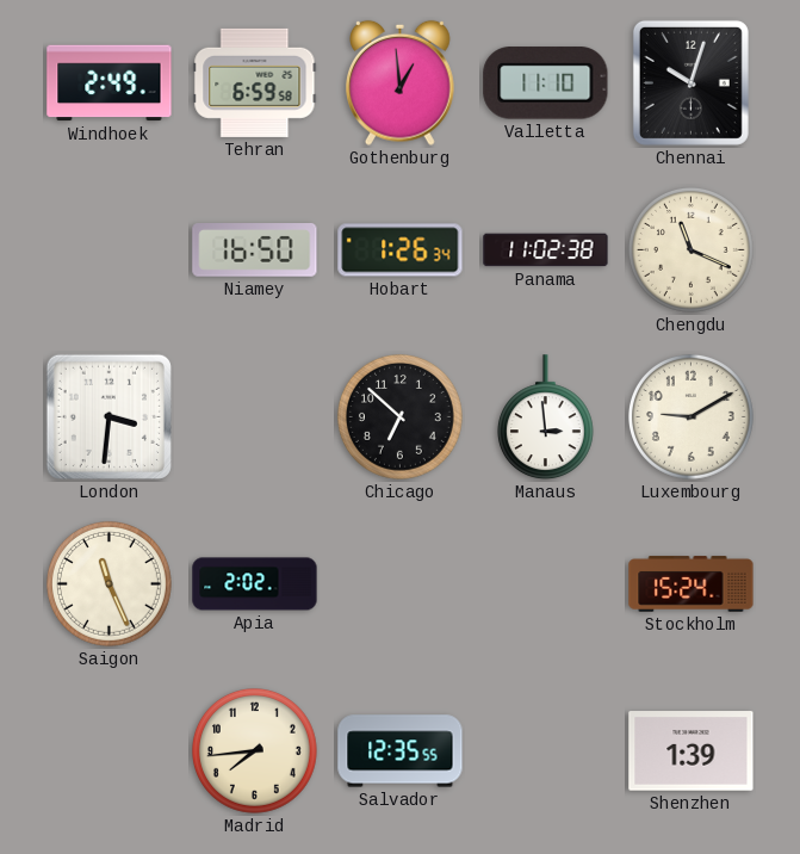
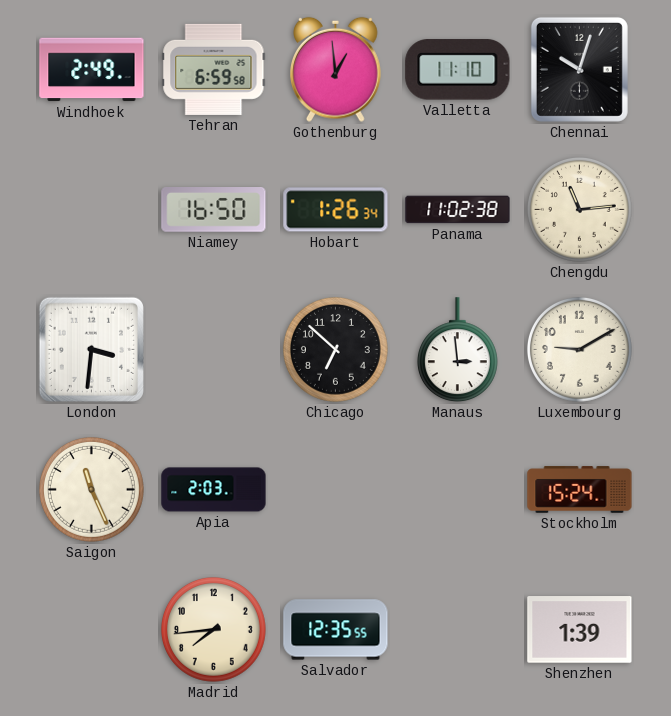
Chengdu: 11:19 -> 11:14
Apia: 2:02 -> 2:03
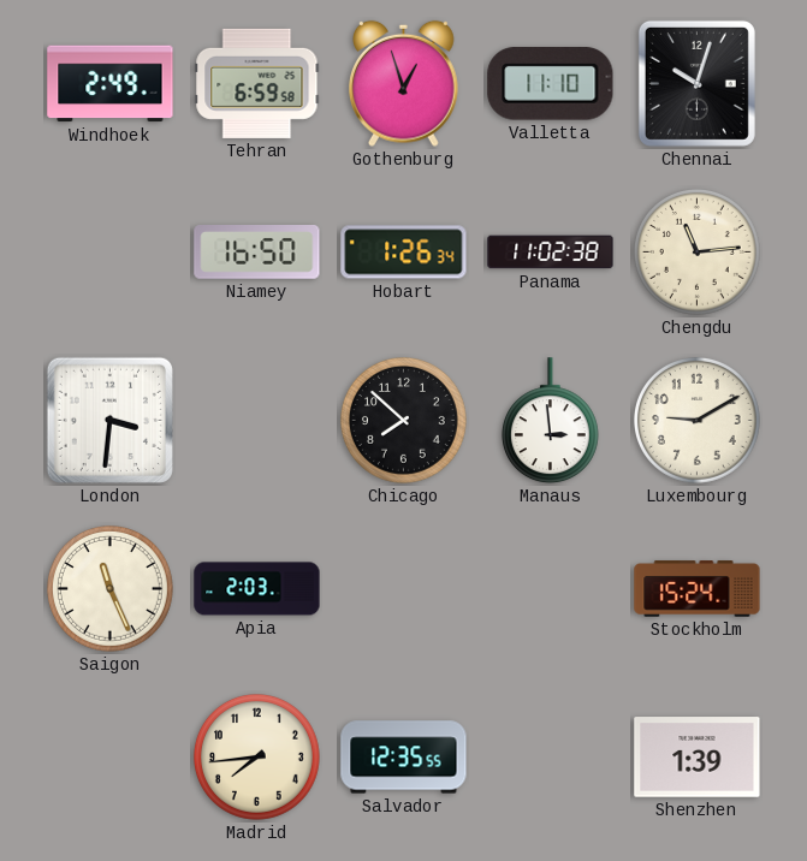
Gothenburg: 12:59 -> 12:57
Chicago: 6:52 -> 7:52
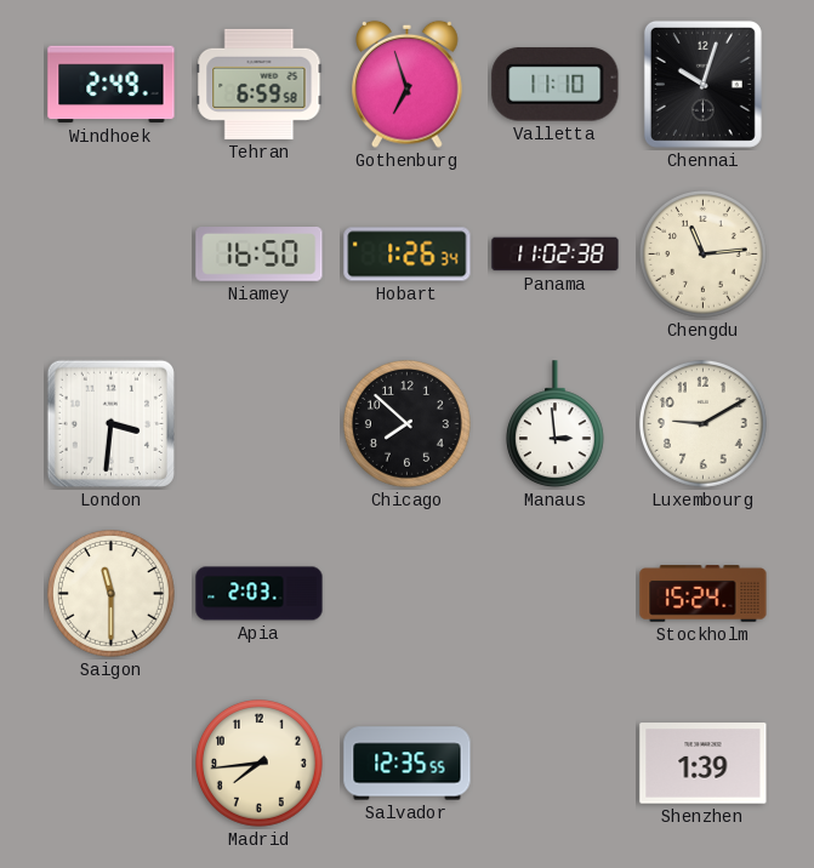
Gothenburg: 12:57 -> 6:57
Saigon: 11:26 -> 11:30
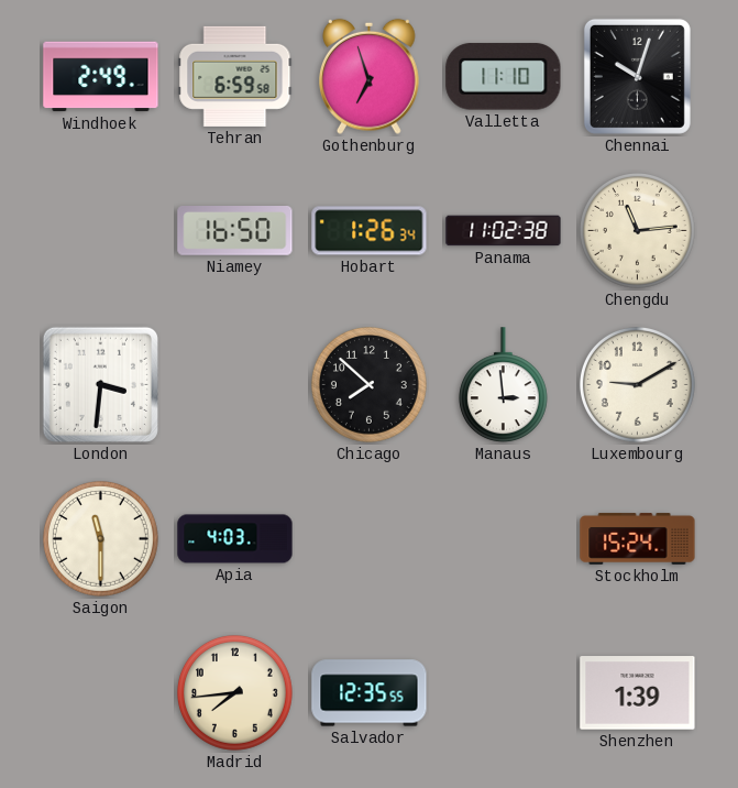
Apia: 2:03 -> 4:03
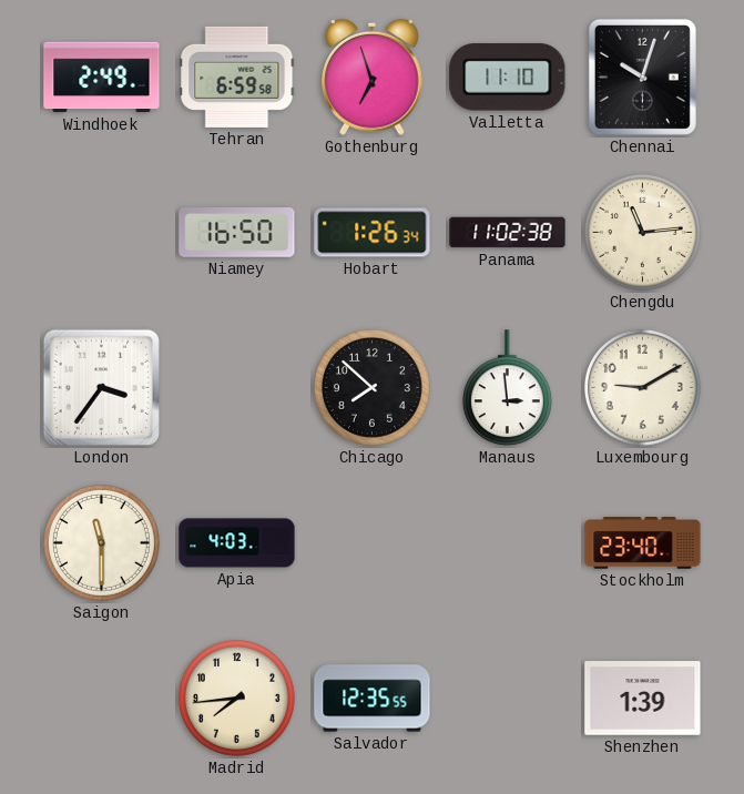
London: 3:31 -> 3:36
Stockholm: 15:24 -> 23:40
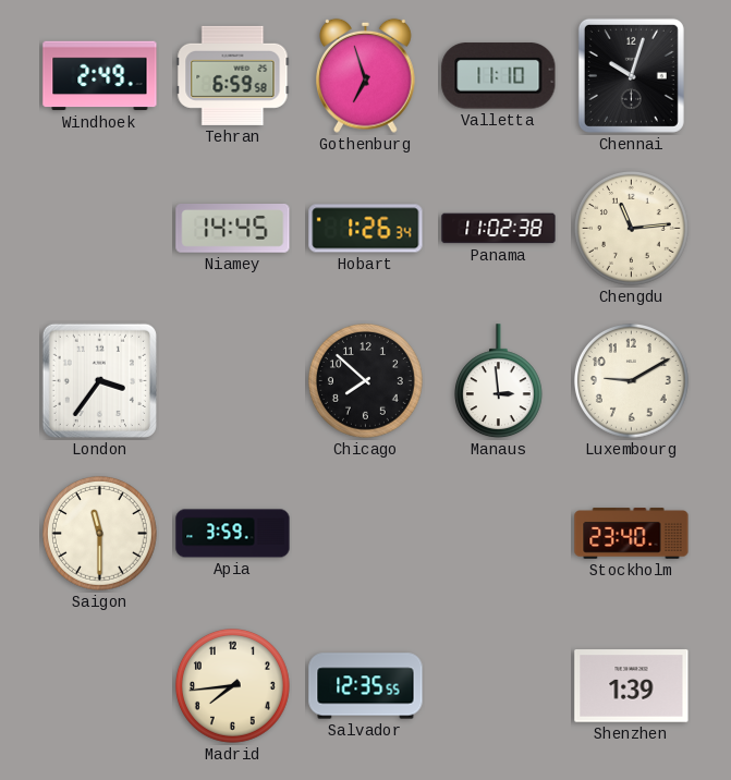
Niamey: 16:50 -> 14:45
Apia: 4:03 -> 3:59
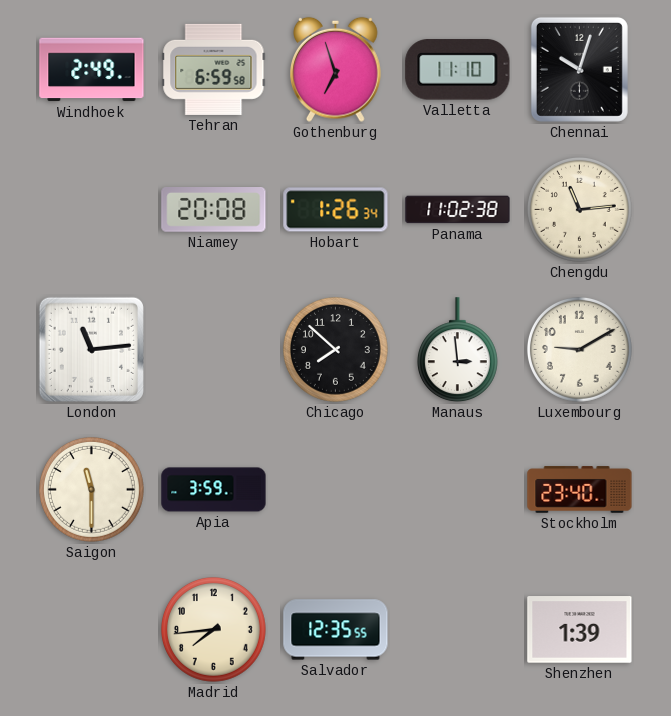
Niamey: 14:45 -> 20:08
London: 3:36 -> 11:14
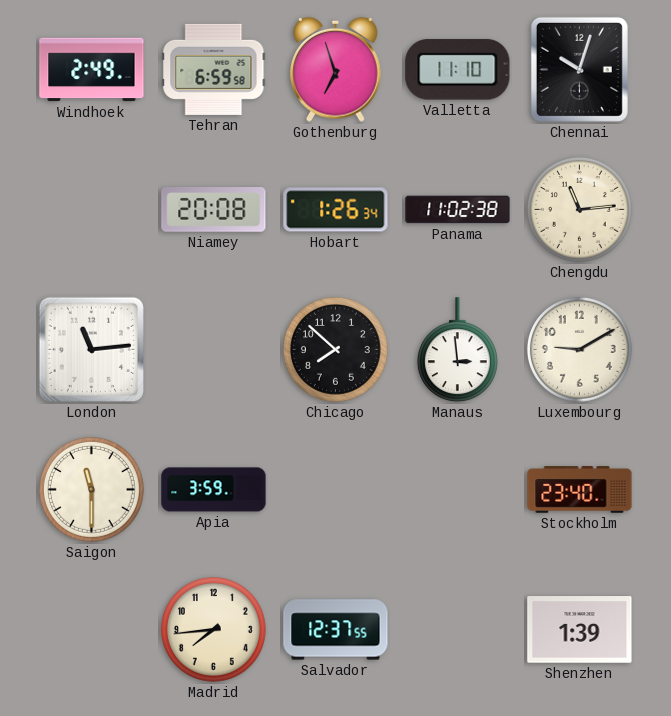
Salvador: 12:35 -> 12:37
